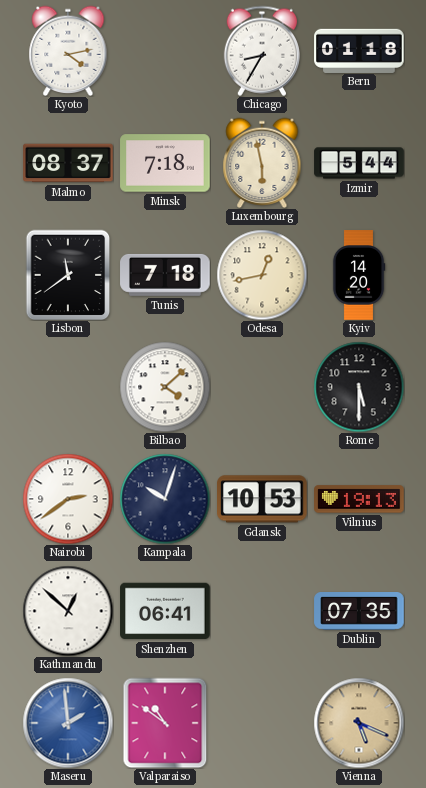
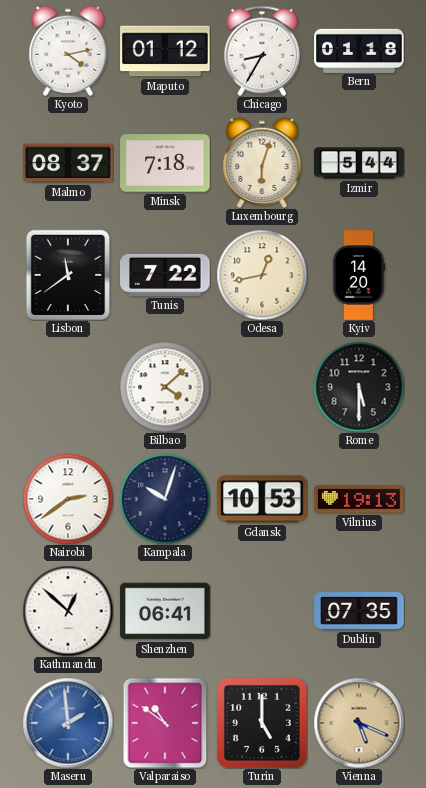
Maputo: none -> 01:12
Luxembourg: 5:58 -> 6:03
Tunis: 7:18 -> 7:22
Turin: none -> 5:00
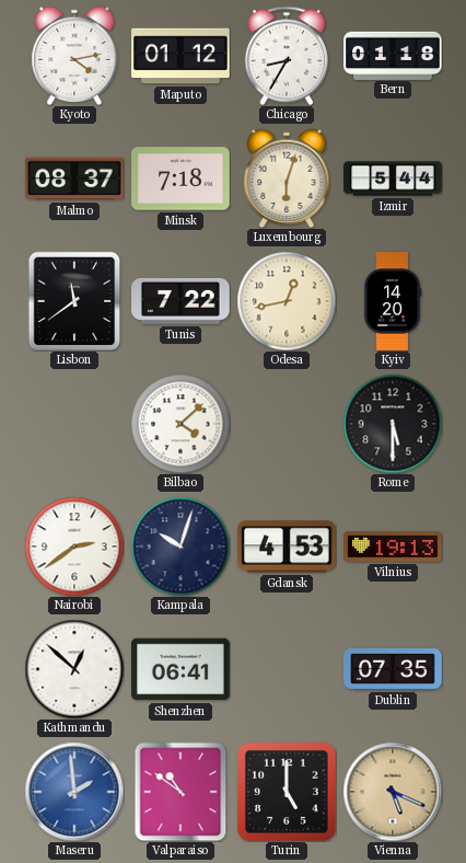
Gdansk: 10:53 -> 4:53
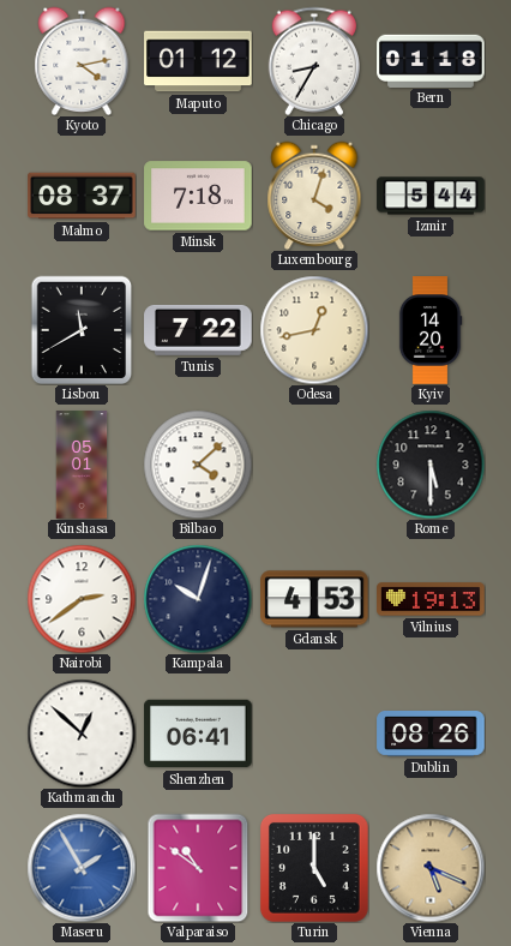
Luxembourg: 6:03 -> 4:03
Lisbon: 11:39 -> 11:40
Kinshasa: none -> 05:01
Dublin: 07:35 -> 08:26
Maseru: 1:59 -> 1:55
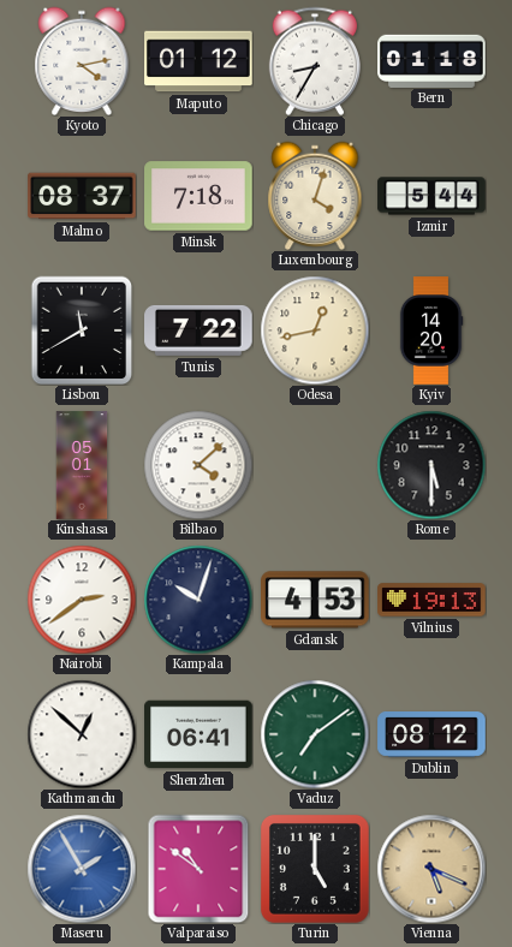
Vaduz: none -> 7:09
Dublin: 08:26 -> 08:12
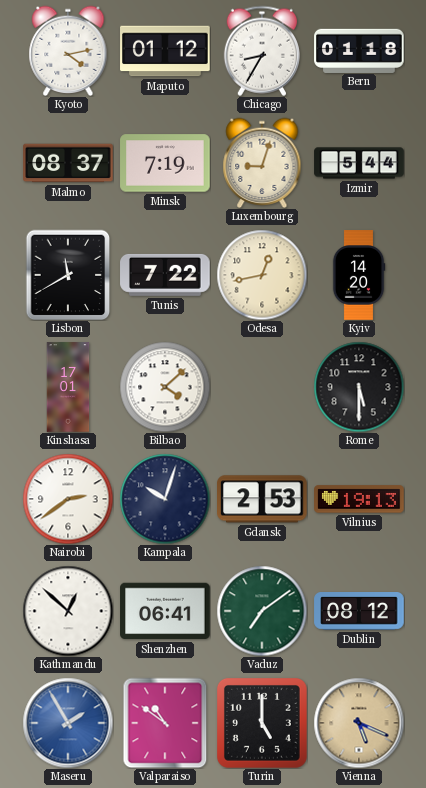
Minsk: 7:18 -> 7:19
Luxembourg: 4:03 -> 9:03
Kinshasa: 05:01 -> 17:01
Gdansk: 4:53 -> 2:53
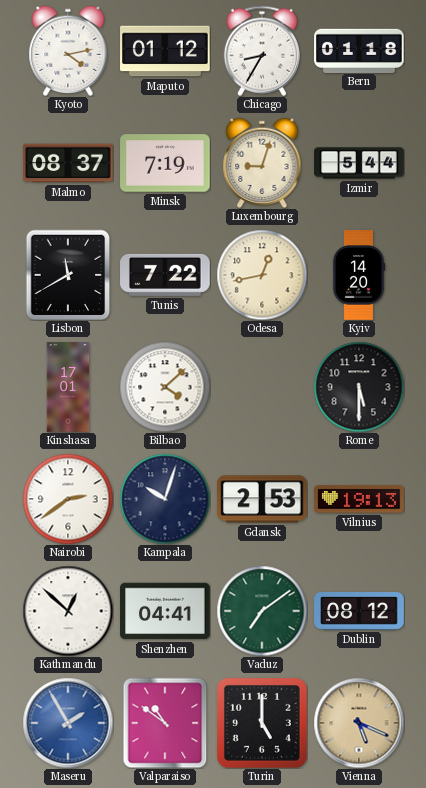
Shenzhen: 06:41 -> 04:41
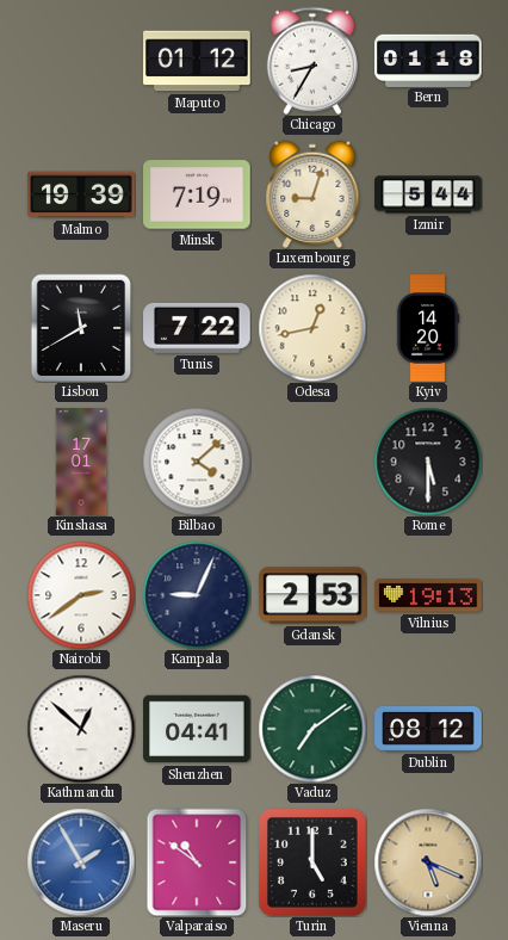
Kyoto: 4:13 -> none
Malmo: 08:37 -> 19:39
Kampala: 10:03 -> 9:04
